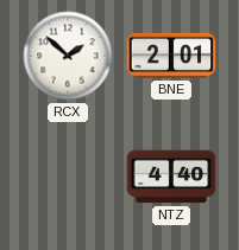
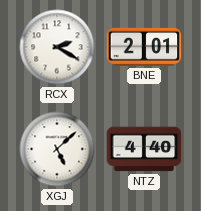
RCX: 1:52 -> 2:20
XGJ: none -> 5:08
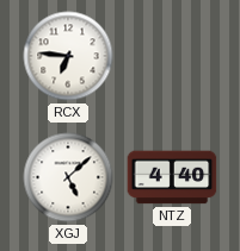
RCX: 2:20 -> 6:46
BNE: 2:01 -> none
